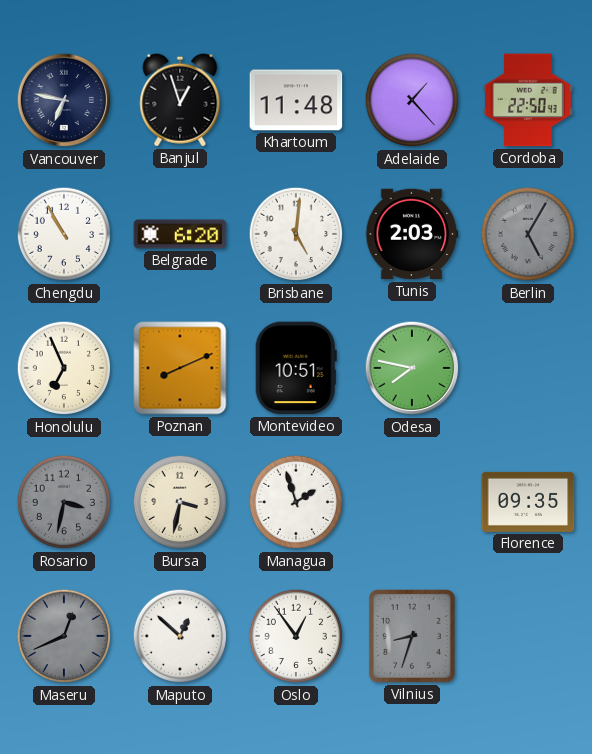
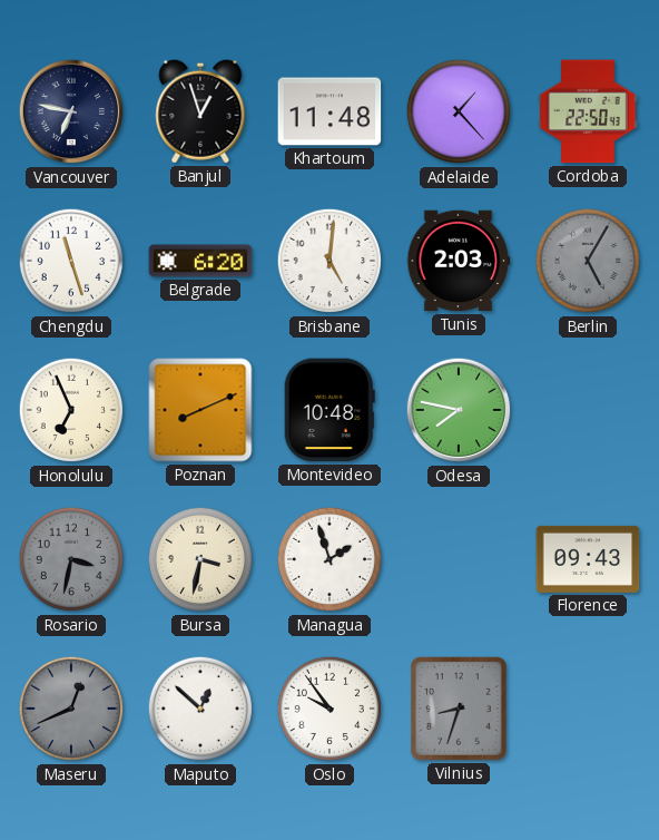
Chengdu: 10:55 -> 11:27
Montevideo: 10:51 -> 10:48
Florence: 09:35 -> 09:43
Oslo: 12:54 -> 9:54
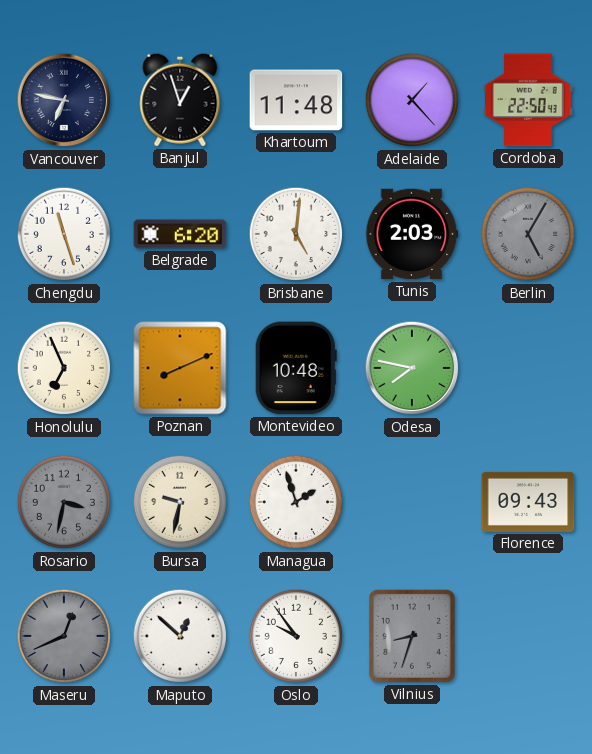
Bursa: 3:32 -> 9:32
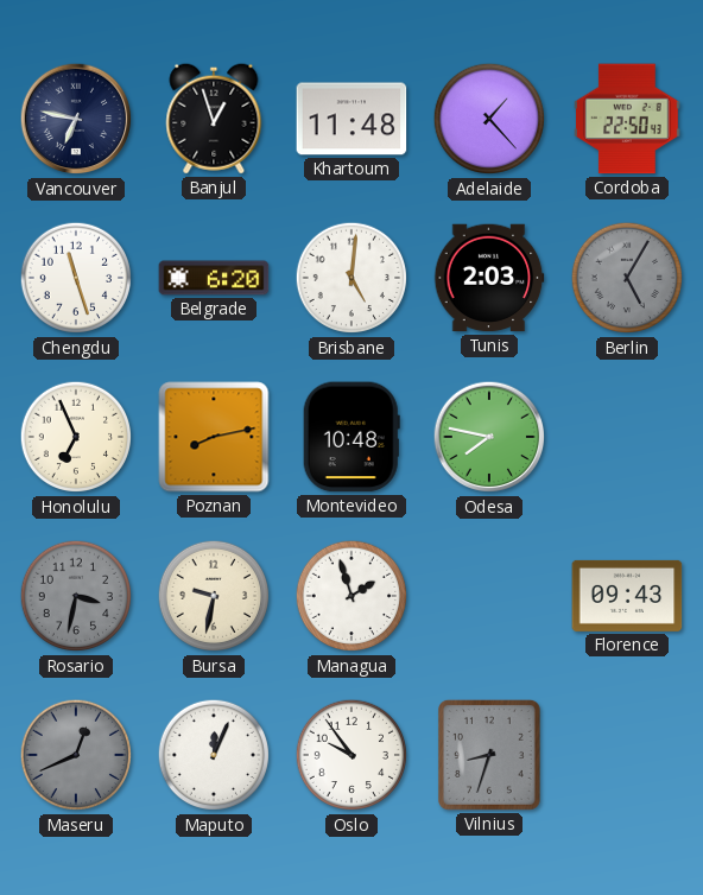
Poznan: 8:11 -> 8:13
Maputo: 12:52 -> 12:04
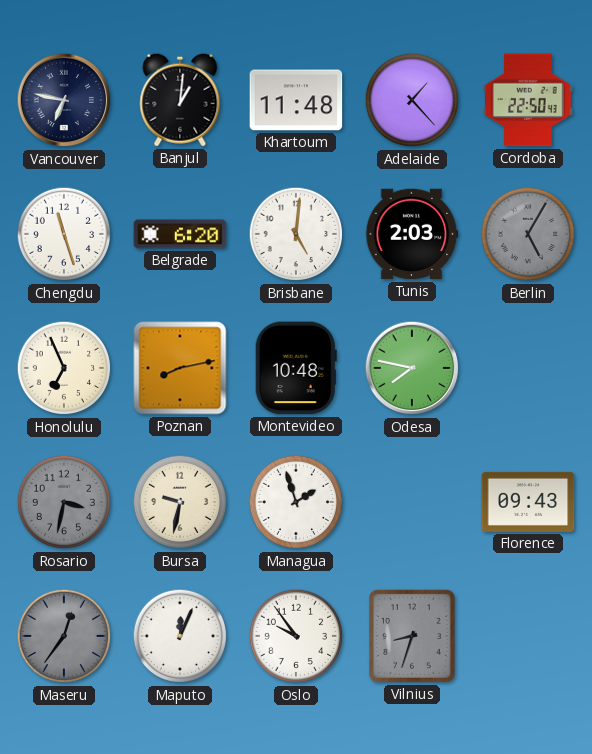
Banjul: 12:57 -> 1:01
Maseru: 12:41 -> 12:36
